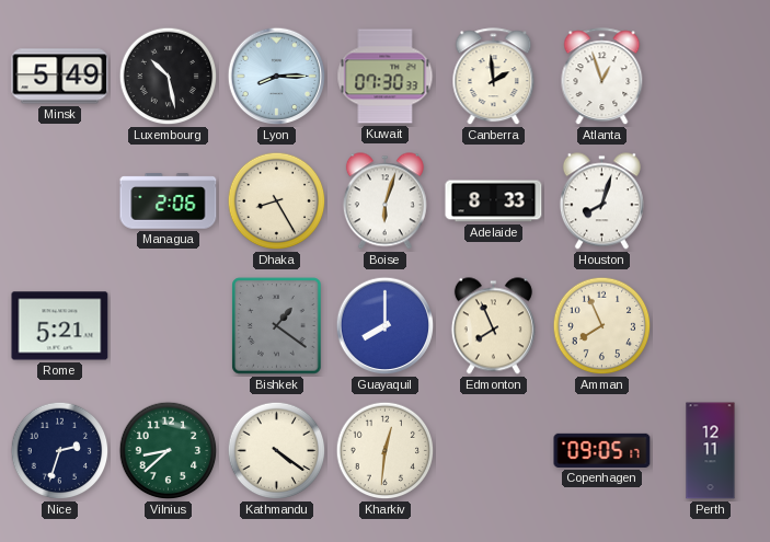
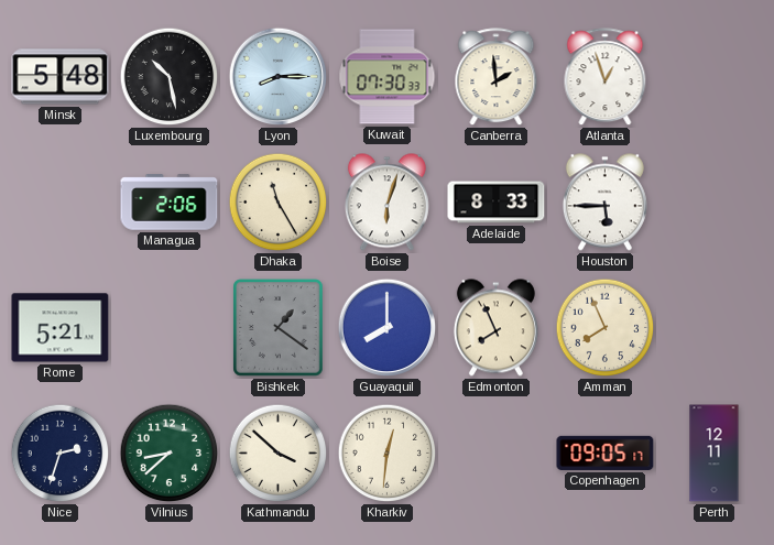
Minsk: 5:49 -> 5:48
Dhaka: 8:25 -> 11:25
Houston: 8:03 -> 5:45
Kathmandu: 4:21 -> 3:52
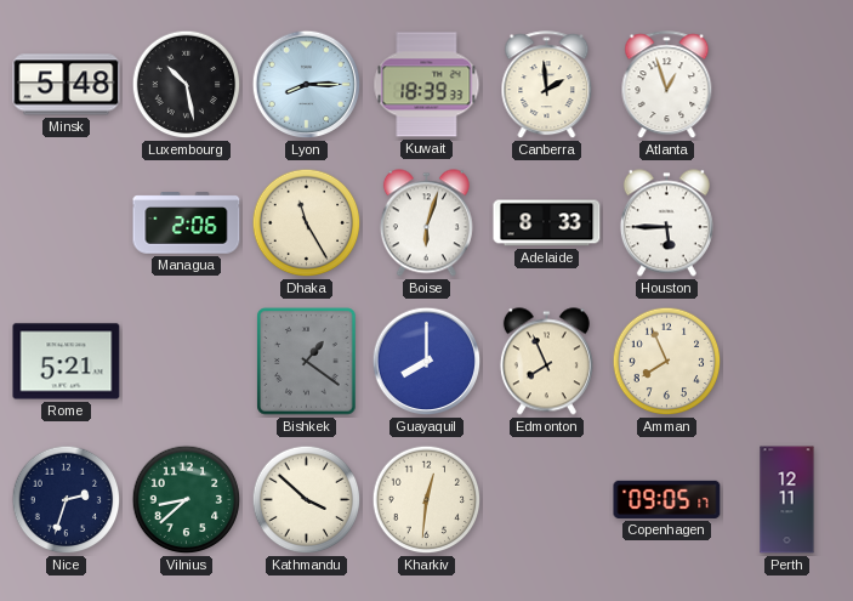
Kuwait: 07:30 -> 18:39
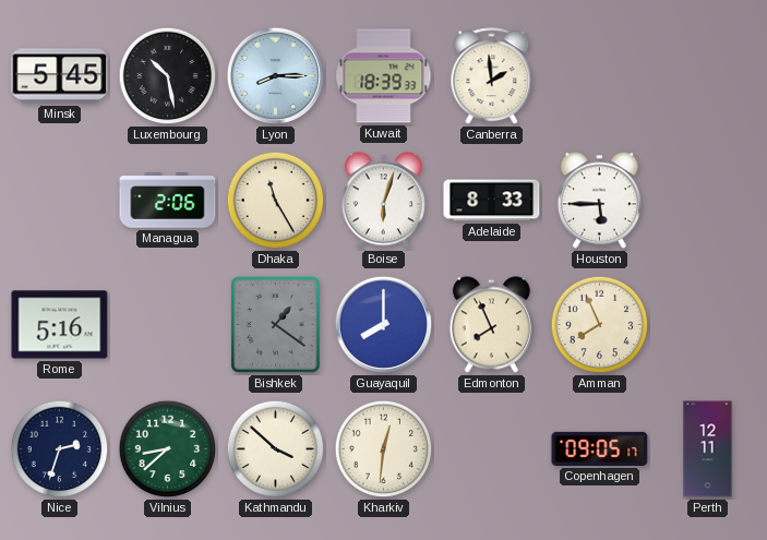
Minsk: 5:48 -> 5:45
Atlanta: 12:57 -> none
Rome: 5:21 -> 5:16
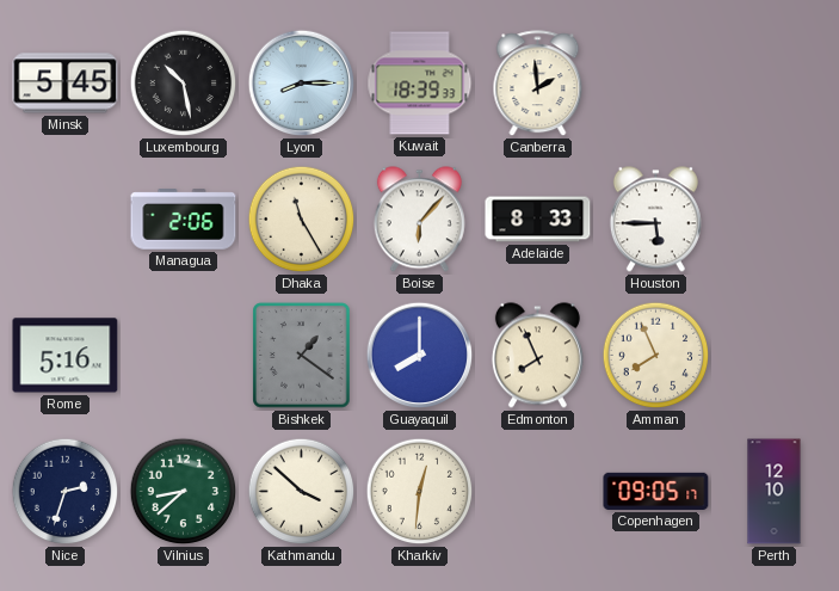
Boise: 6:03 -> 6:07
Perth: 12:11 -> 12:10
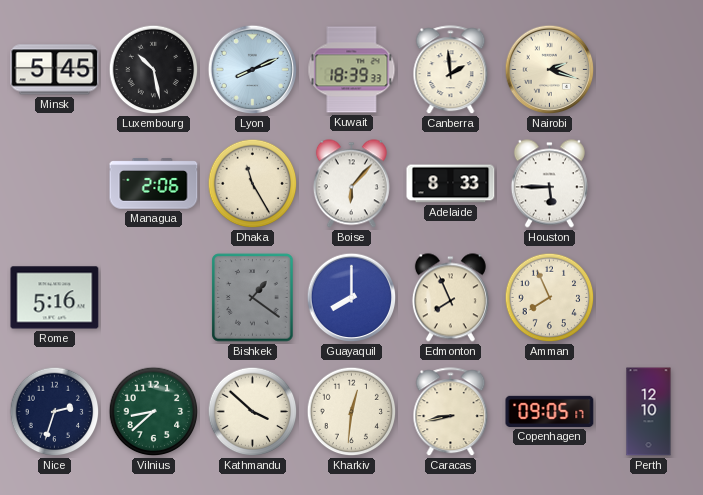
Lyon: 8:15 -> 8:11
Nairobi: none -> 2:18
Caracas: none -> 8:43
